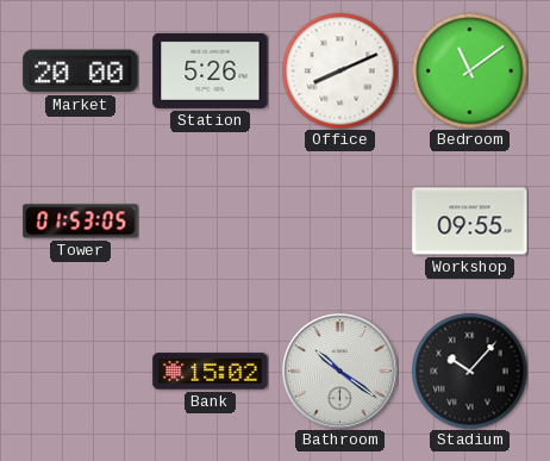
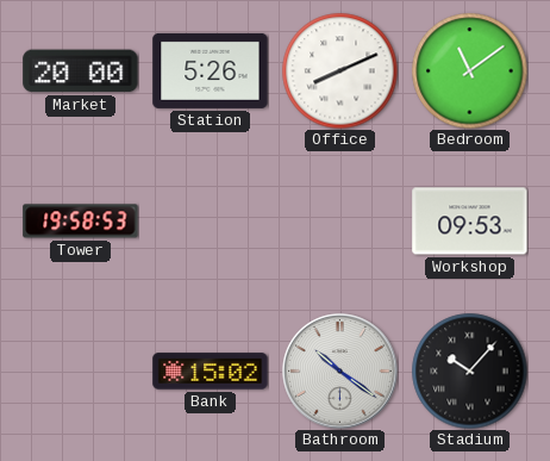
Tower: 01:53 -> 19:58
Workshop: 09:55 -> 09:53
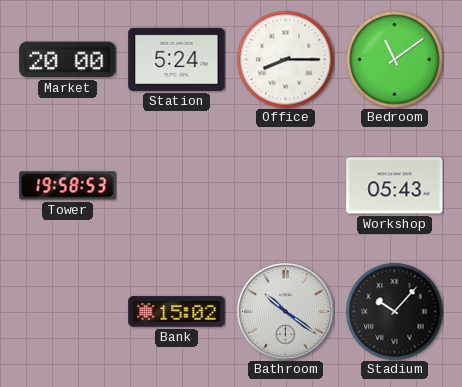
Station: 5:26 -> 5:24
Office: 8:11 -> 8:15
Workshop: 09:53 -> 05:43
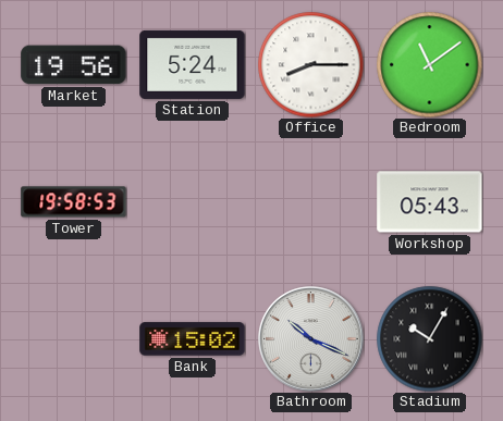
Market: 20:00 -> 19:56
Bathroom: 10:21 -> 10:19
Stadium: 10:07 -> 10:05
